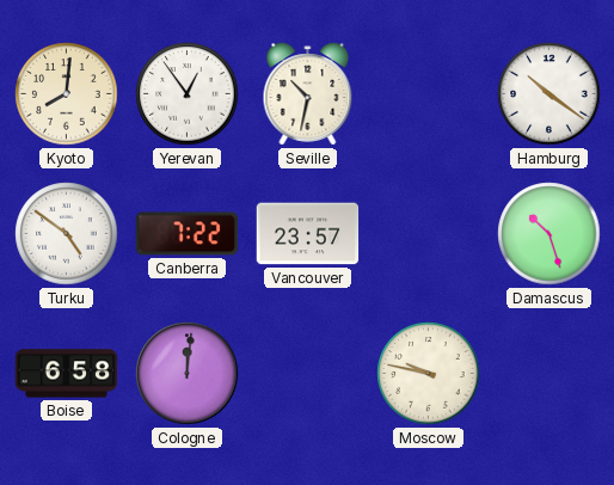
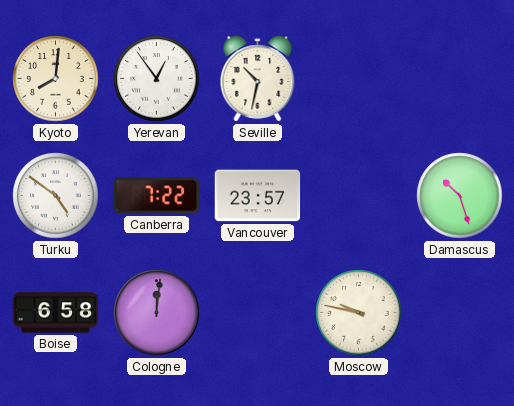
Hamburg: 10:21 -> none
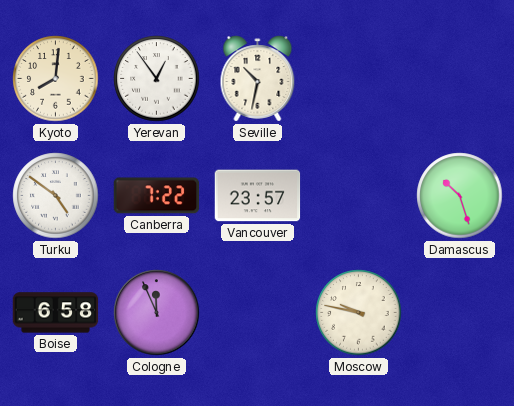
Cologne: 12:01 -> 11:56
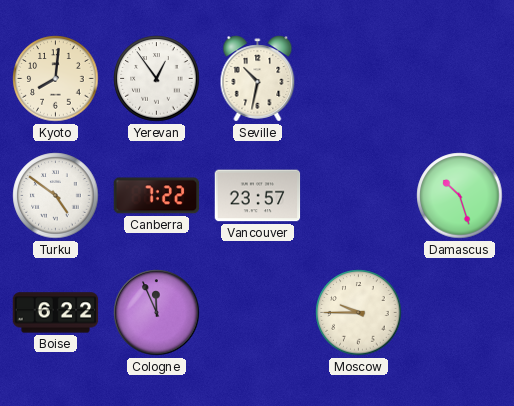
Boise: 6:58 -> 6:22
Moscow: 9:47 -> 9:45
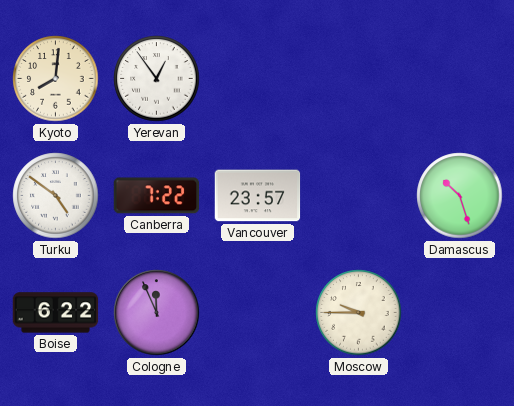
Seville: 10:32 -> none
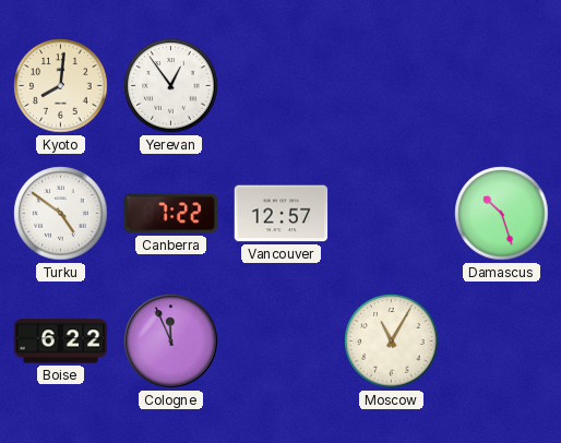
Vancouver: 23:57 -> 12:57
Moscow: 9:45 -> 11:05
